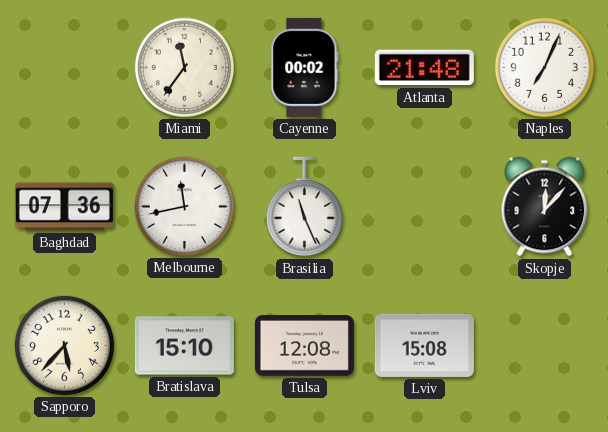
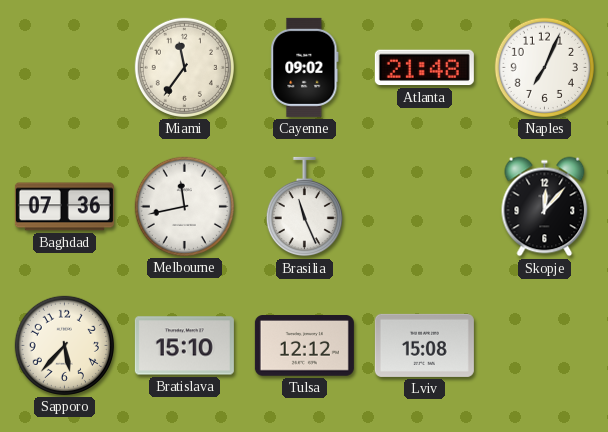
Cayenne: 00:02 -> 09:02
Tulsa: 12:08 -> 12:12
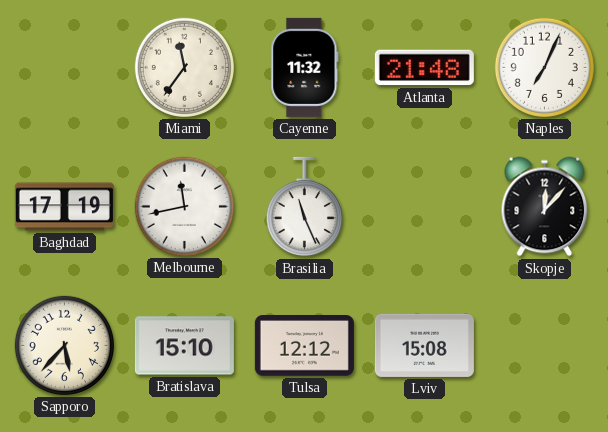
Cayenne: 09:02 -> 11:32
Baghdad: 07:36 -> 17:19
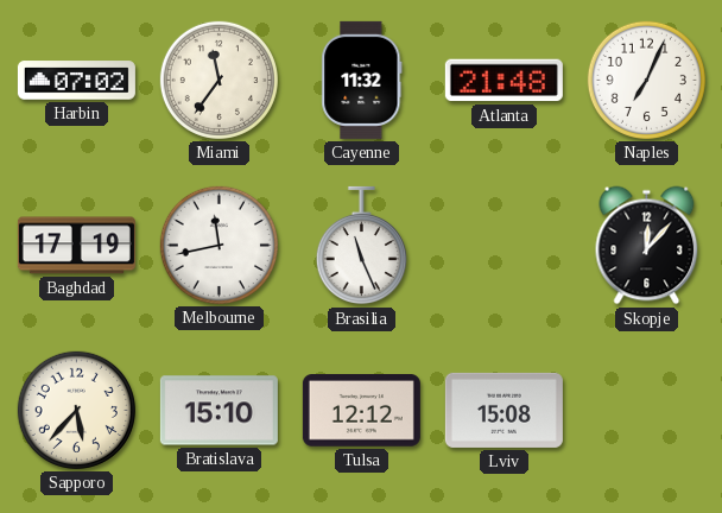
Harbin: none -> 07:02
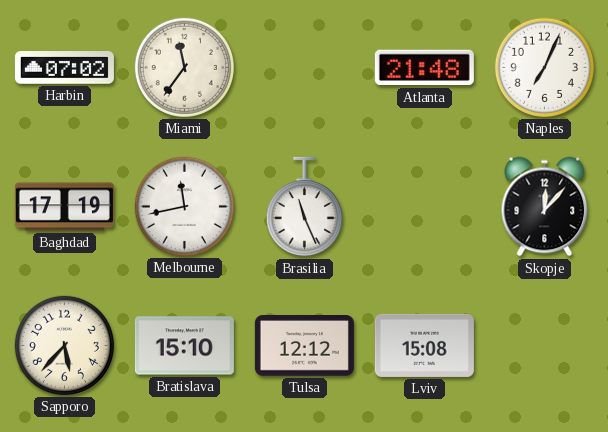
Cayenne: 11:32 -> none
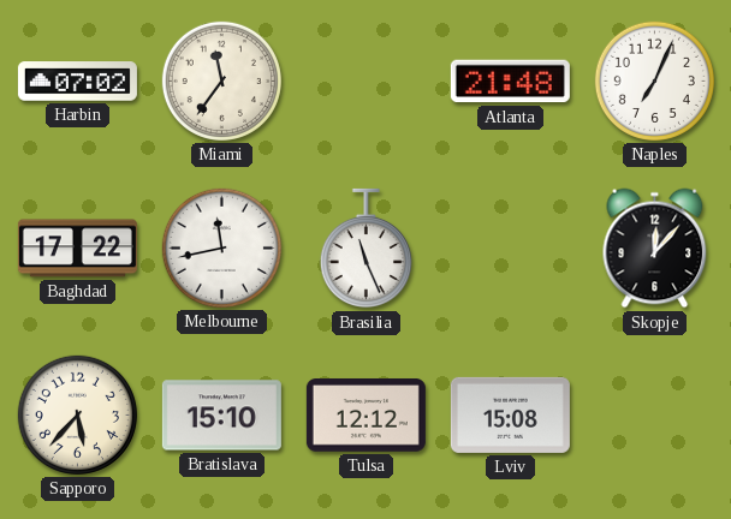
Baghdad: 17:19 -> 17:22
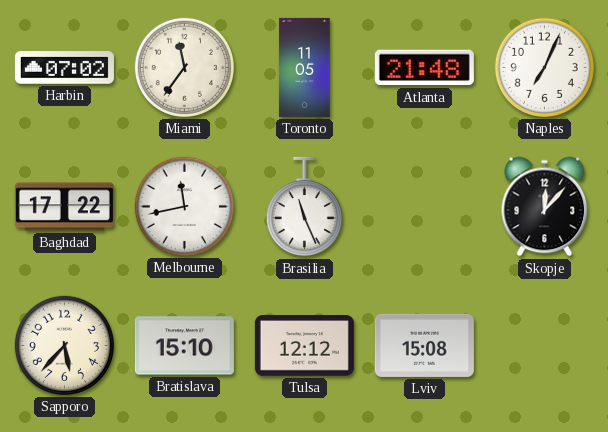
Toronto: none -> 11:05
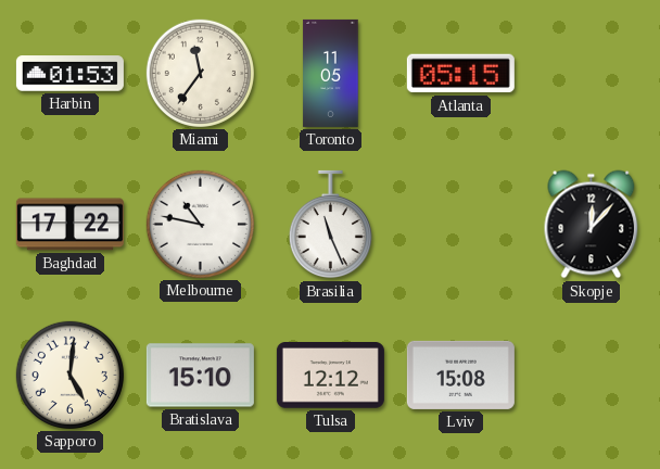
Harbin: 07:02 -> 01:53
Atlanta: 21:48 -> 05:15
Naples: 7:04 -> none
Melbourne: 11:43 -> 10:47
Sapporo: 5:37 -> 5:01
